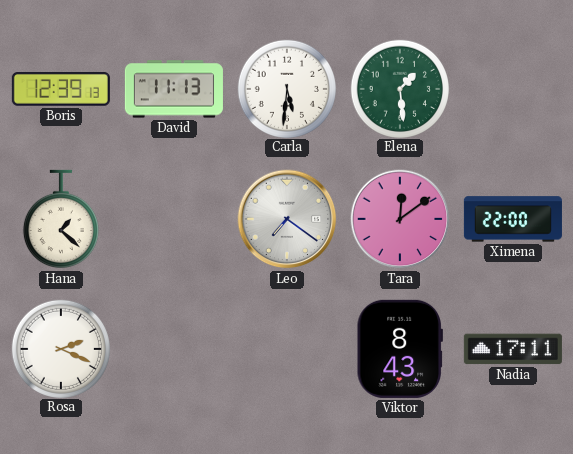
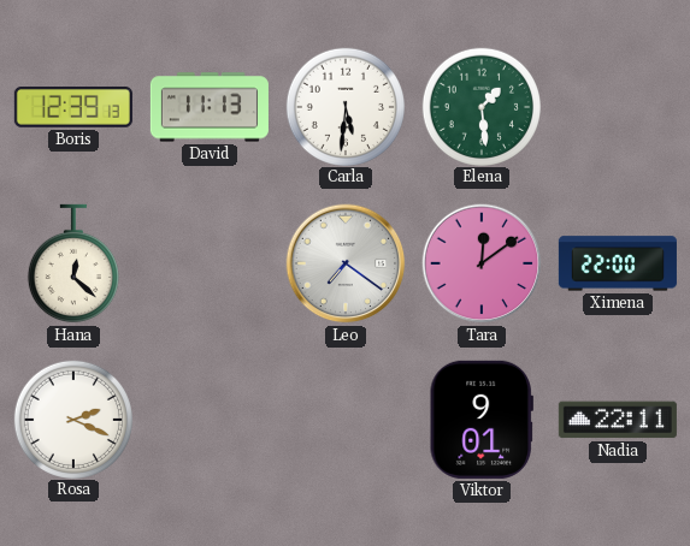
Hana: 1:22 -> 12:22
Viktor: 8:43 -> 9:01
Nadia: 17:11 -> 22:11
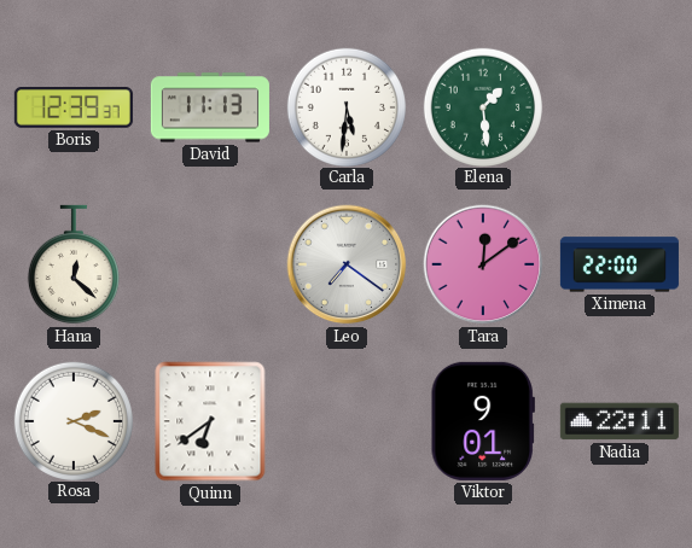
Boris: 12:39:13 -> 12:39:37
Quinn: none -> 6:39
